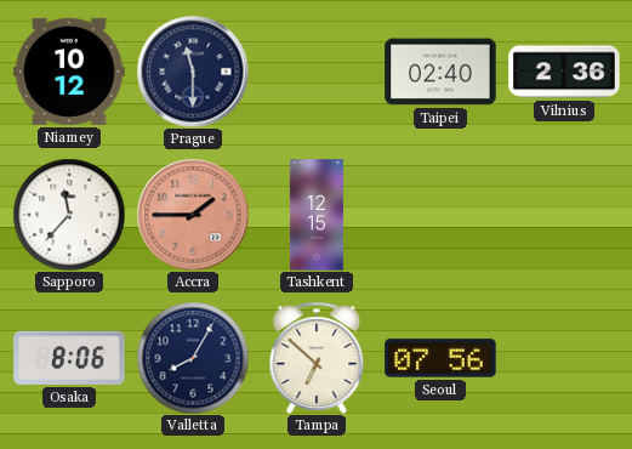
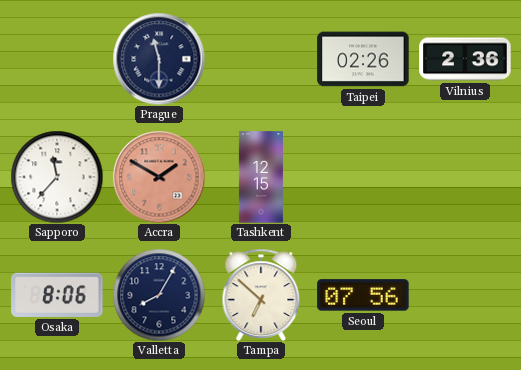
Niamey: 10:12 -> none
Taipei: 02:40 -> 02:26
Accra: 1:45 -> 1:50
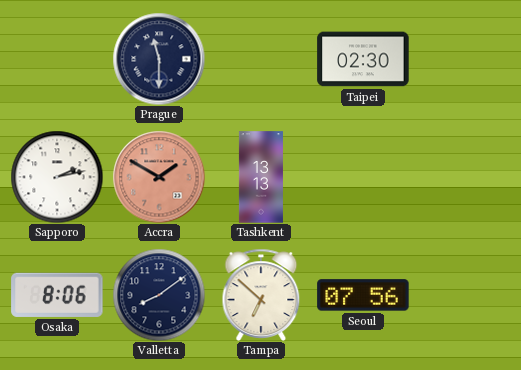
Taipei: 02:26 -> 02:30
Vilnius: 2:36 -> none
Sapporo: 11:37 -> 2:13
Tashkent: 12:15 -> 13:13
Valletta: 8:05 -> 8:09
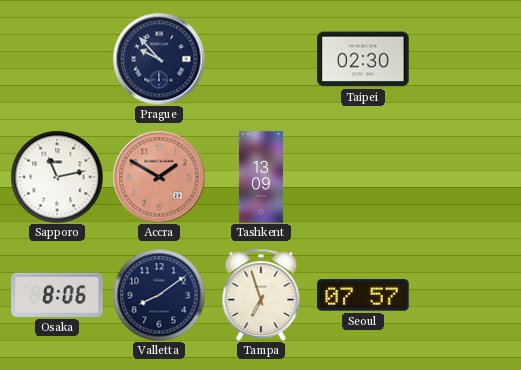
Prague: 11:30 -> 9:53
Sapporo: 2:13 -> 11:13
Tashkent: 13:13 -> 13:09
Tampa: 6:52 -> 6:57
Seoul: 07:56 -> 07:57
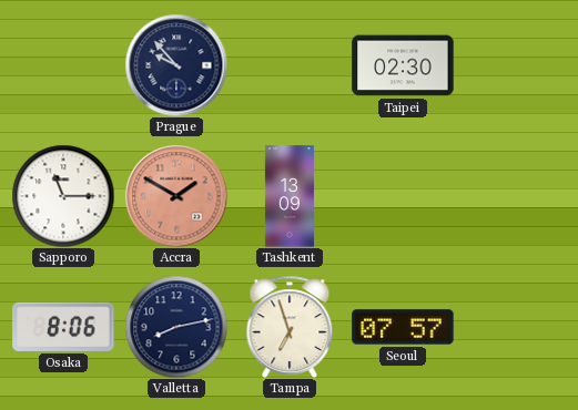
Sapporo: 11:13 -> 11:15
Valletta: 8:09 -> 8:13
